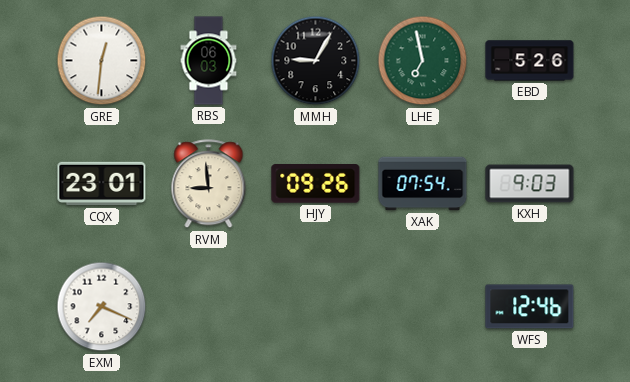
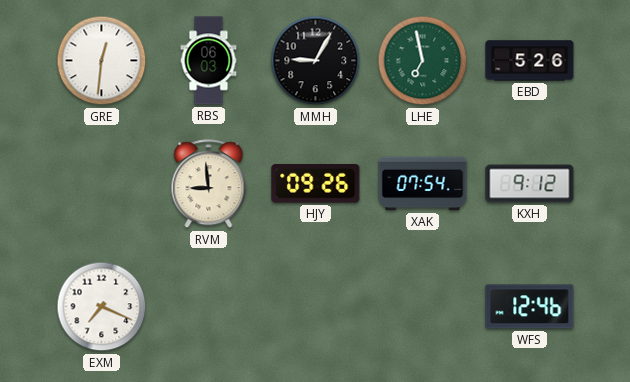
CQX: 23:01 -> none
KXH: 9:03 -> 9:12
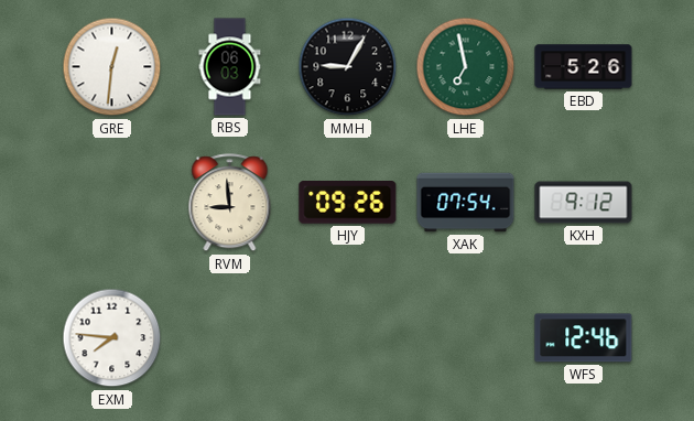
EXM: 7:19 -> 7:46
